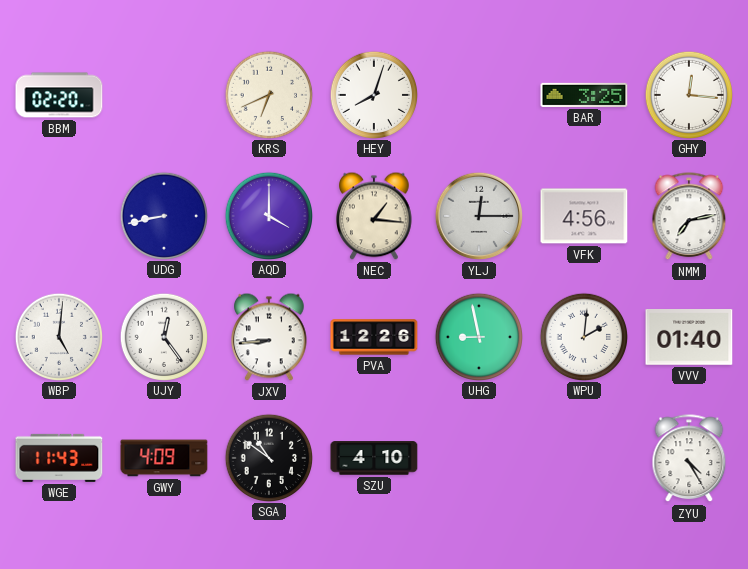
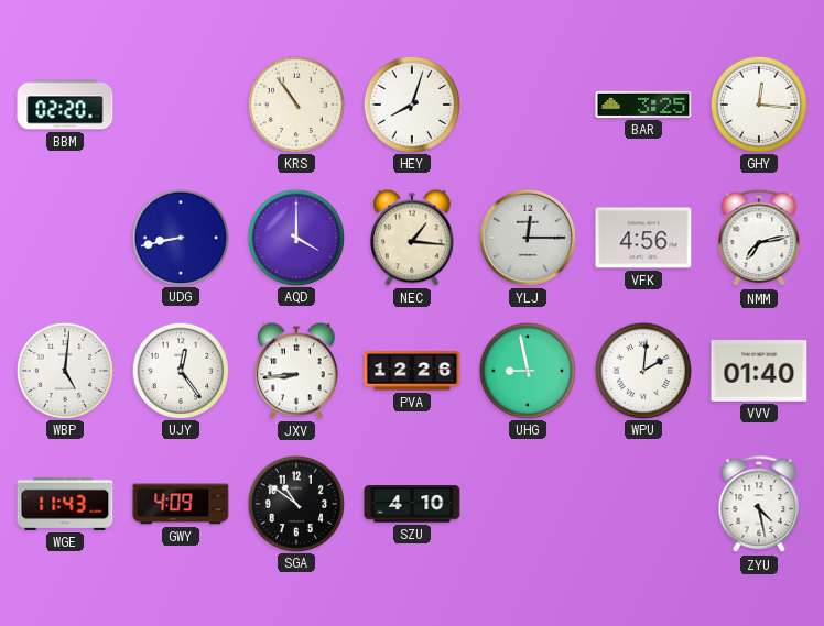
KRS: 6:41 -> 10:54
ZYU: 4:25 -> 4:28
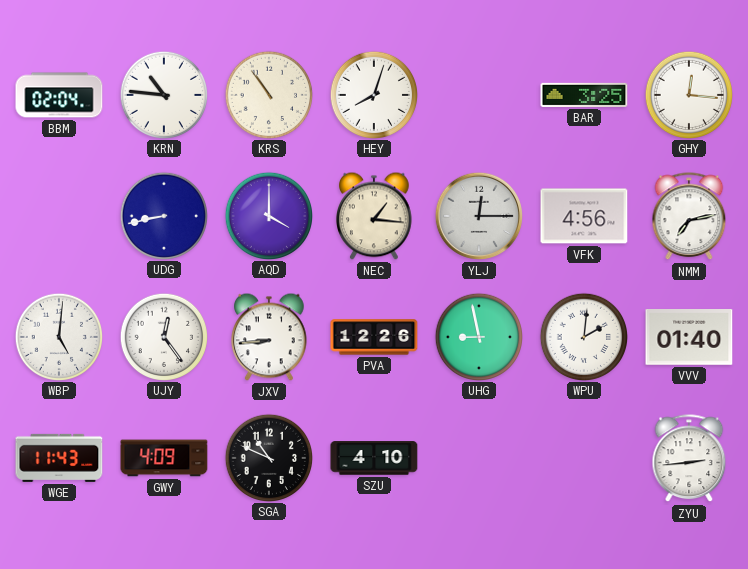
BBM: 02:20 -> 02:04
KRN: none -> 10:46
SGA: 10:51 -> 10:49
ZYU: 4:28 -> 2:44
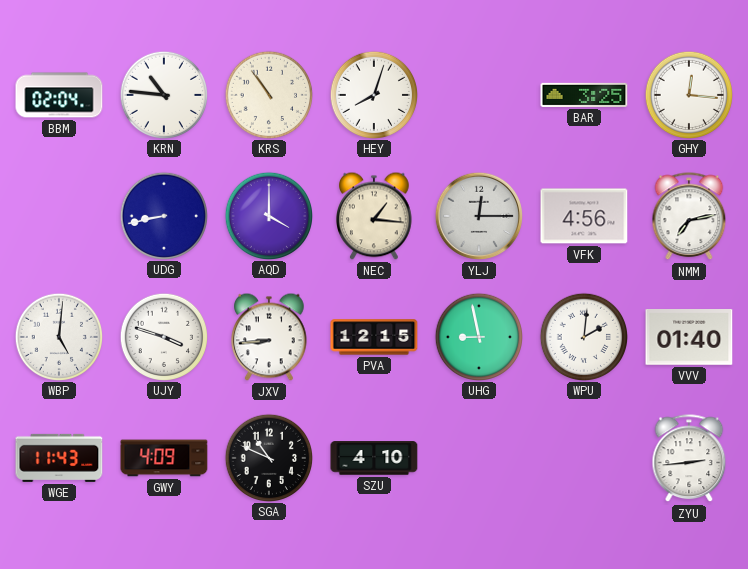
UJY: 12:24 -> 3:48
PVA: 12:26 -> 12:15
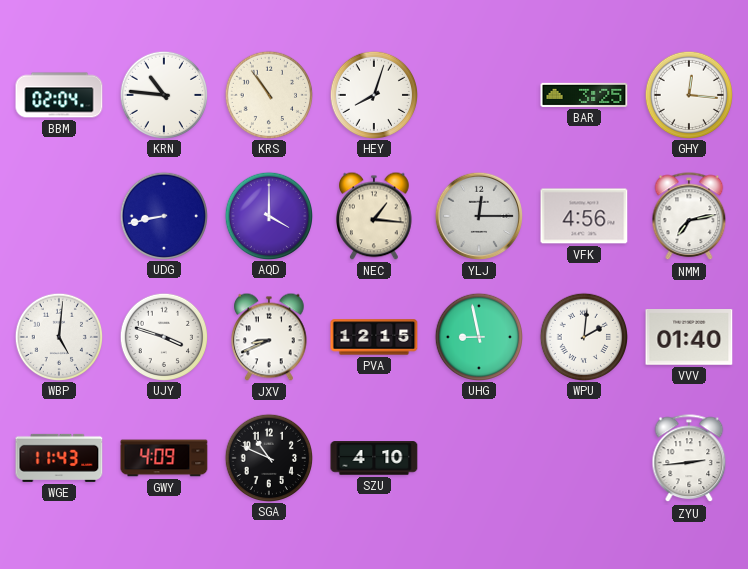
JXV: 8:44 -> 8:41
